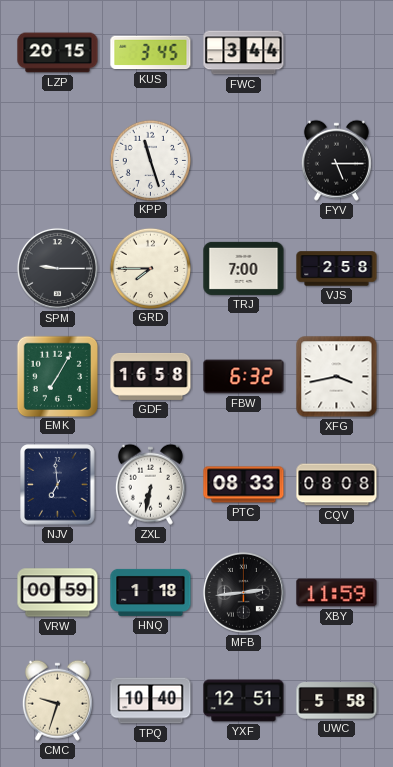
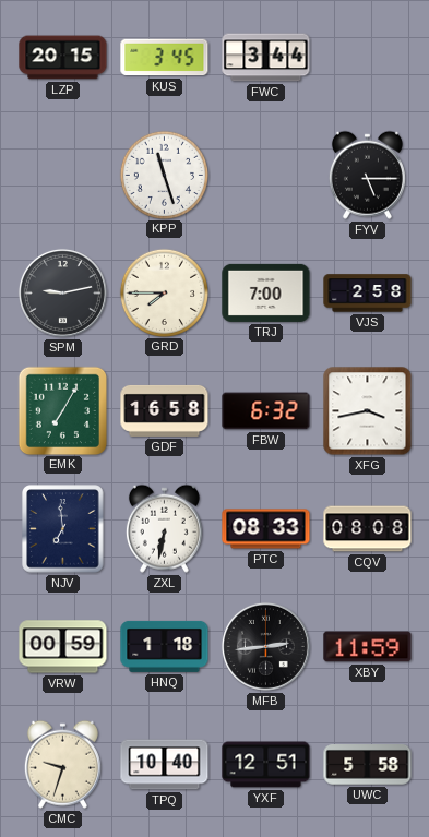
SPM: 9:15 -> 9:13
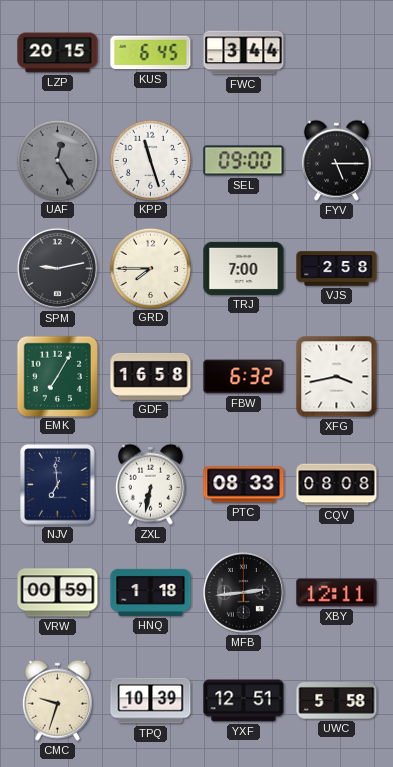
KUS: 3:45 -> 6:45
UAF: none -> 12:25
SEL: none -> 09:00
XBY: 11:59 -> 12:11
TPQ: 10:40 -> 10:39
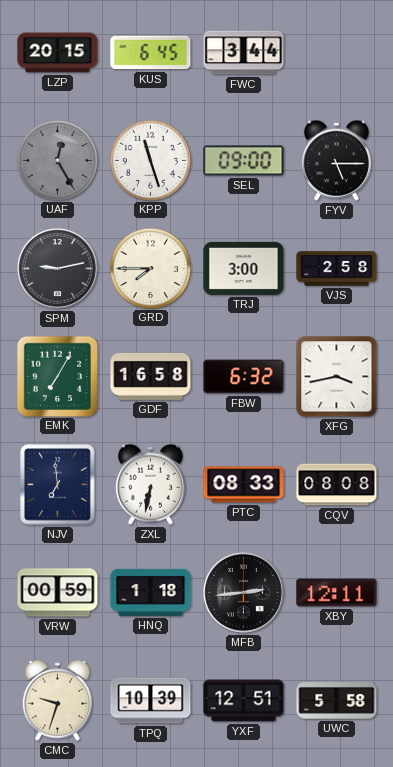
TRJ: 7:00 -> 3:00
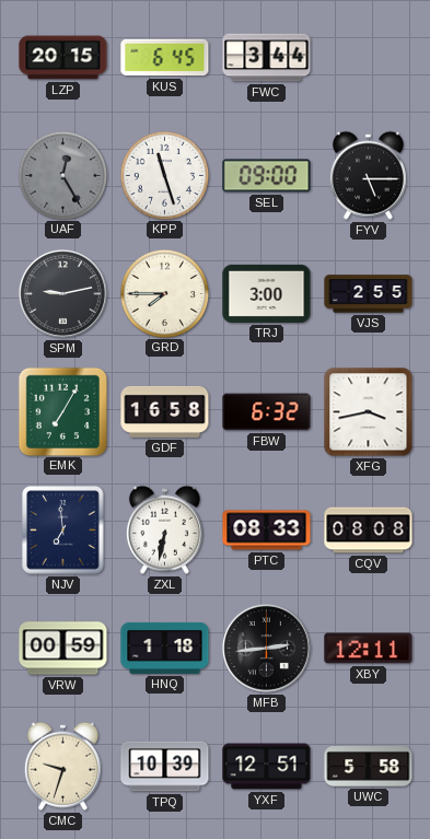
VJS: 2:58 -> 2:55
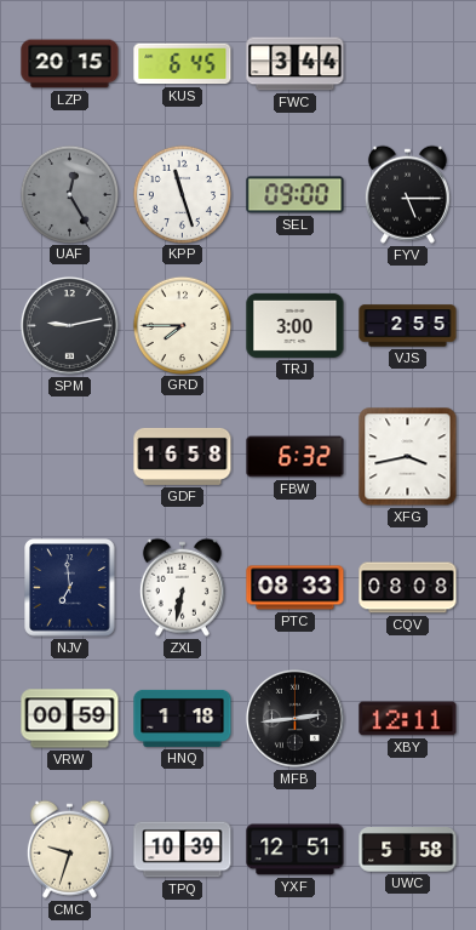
EMK: 7:05 -> none
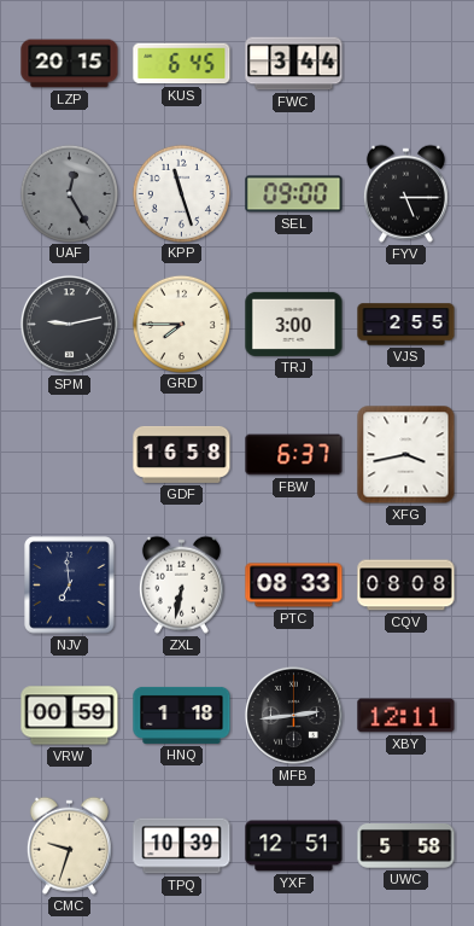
FBW: 6:32 -> 6:37
